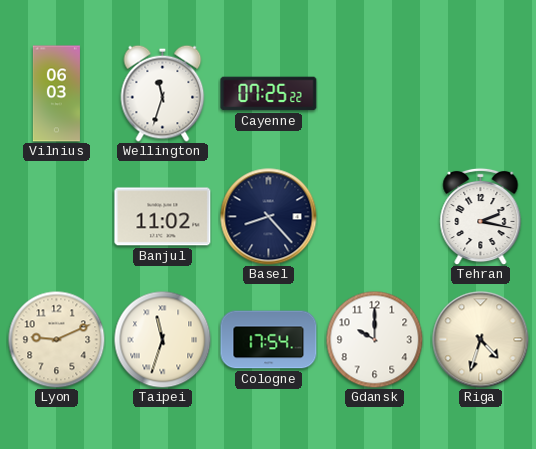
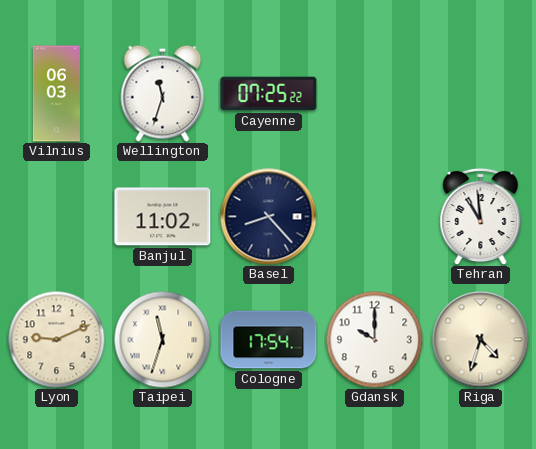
Tehran: 2:17 -> 10:59
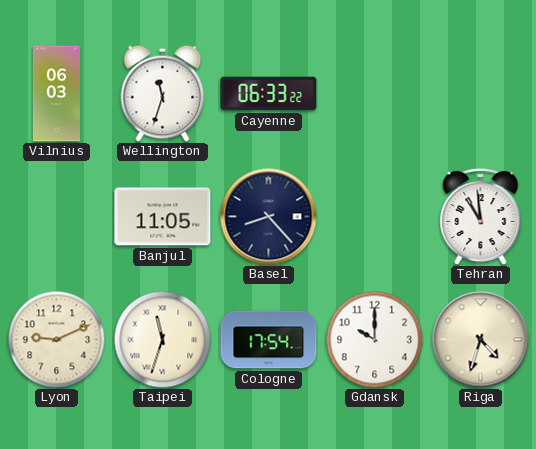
Cayenne: 07:25 -> 06:33
Banjul: 11:02 -> 11:05
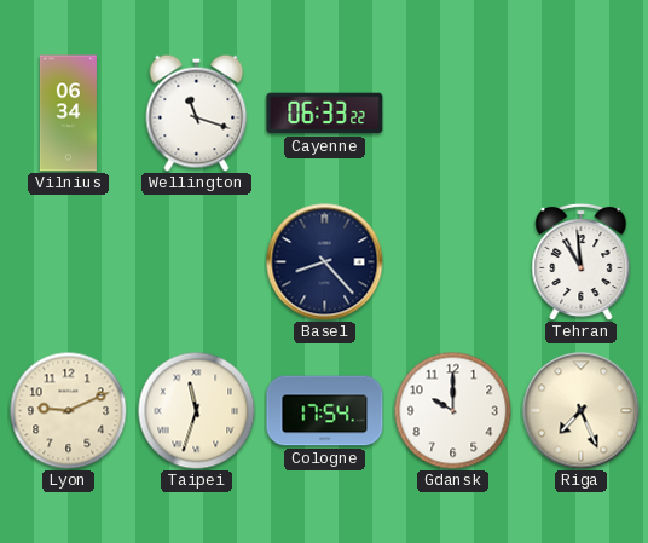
Vilnius: 06:03 -> 06:34
Wellington: 11:33 -> 11:18
Banjul: 11:05 -> none
Riga: 4:33 -> 7:26
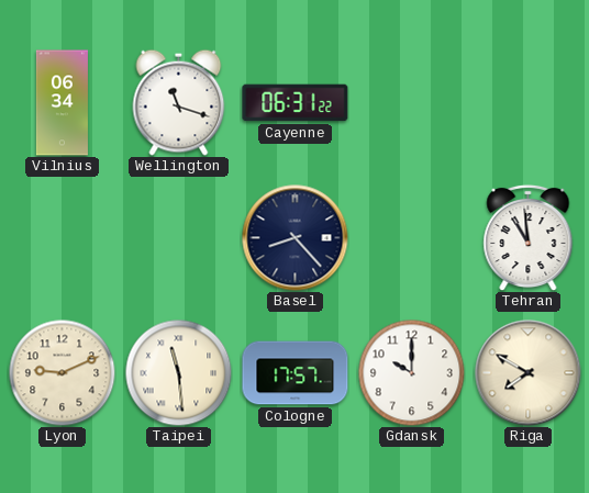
Cayenne: 06:33 -> 06:31
Taipei: 11:33 -> 11:29
Cologne: 17:54 -> 17:57
Riga: 7:26 -> 7:50
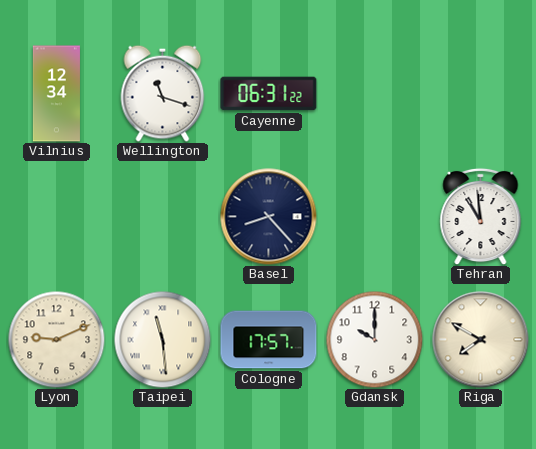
Vilnius: 06:34 -> 12:34
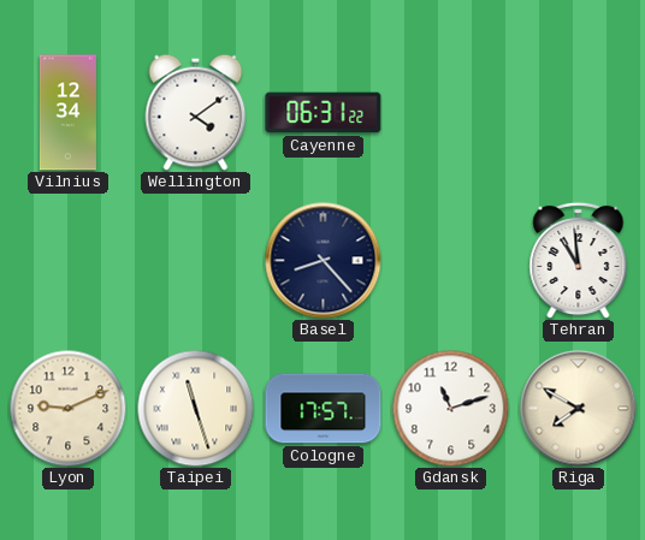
Wellington: 11:18 -> 4:09
Taipei: 11:29 -> 11:27
Gdansk: 10:00 -> 11:12
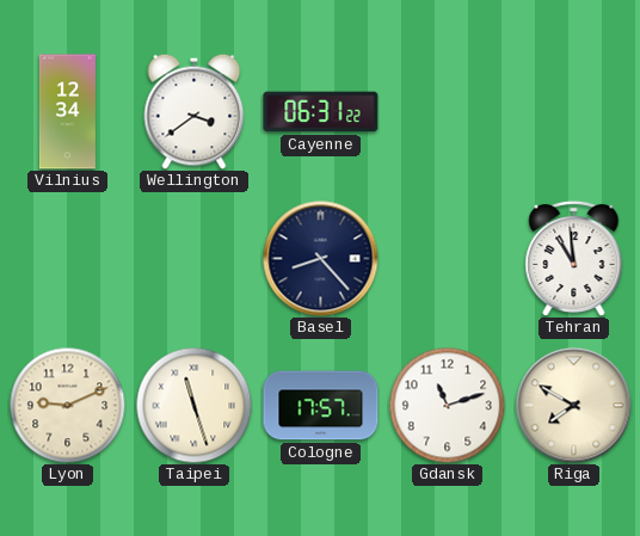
Wellington: 4:09 -> 3:39
